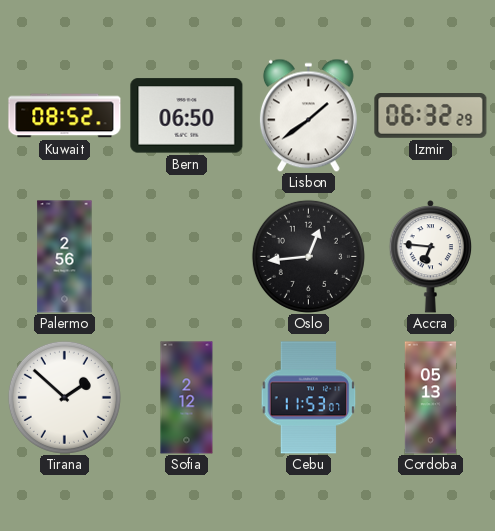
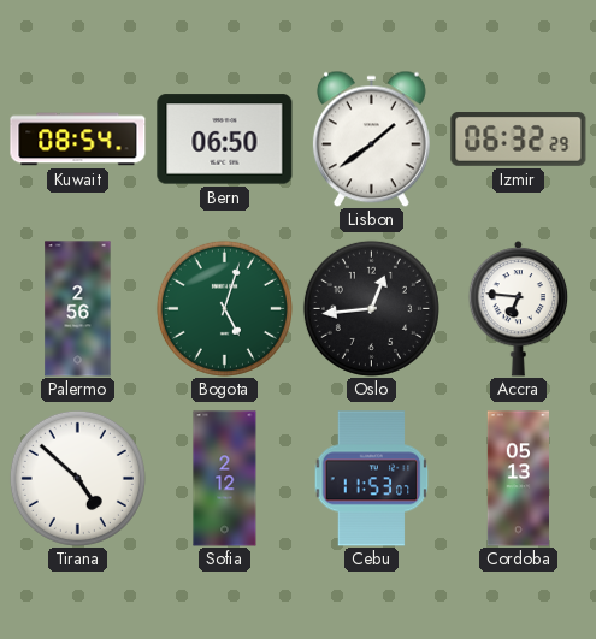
Kuwait: 08:52 -> 08:54
Bogota: none -> 5:03
Tirana: 1:52 -> 4:52
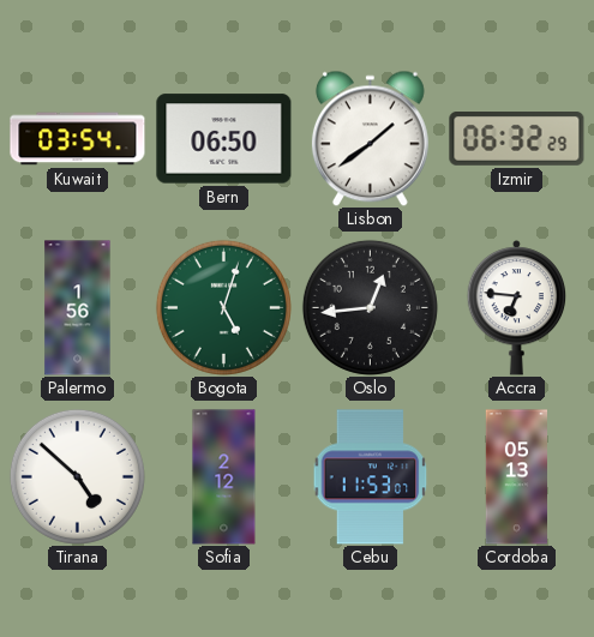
Kuwait: 08:54 -> 03:54
Palermo: 2:56 -> 1:56
